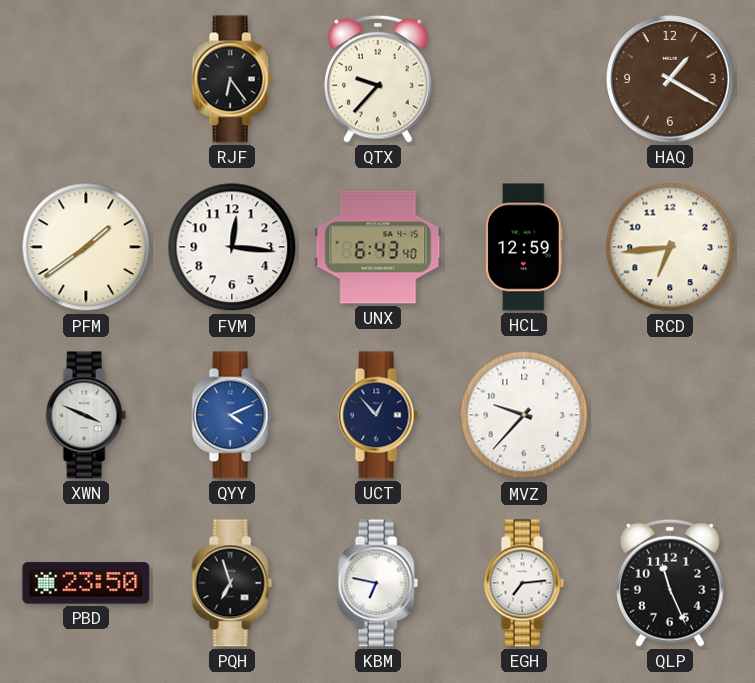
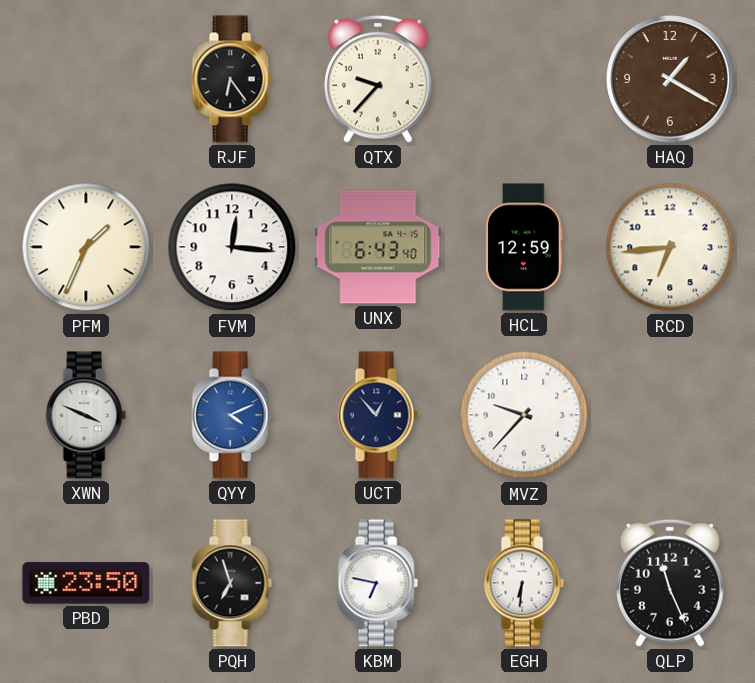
PFM: 1:39 -> 1:34
EGH: 7:14 -> 6:31
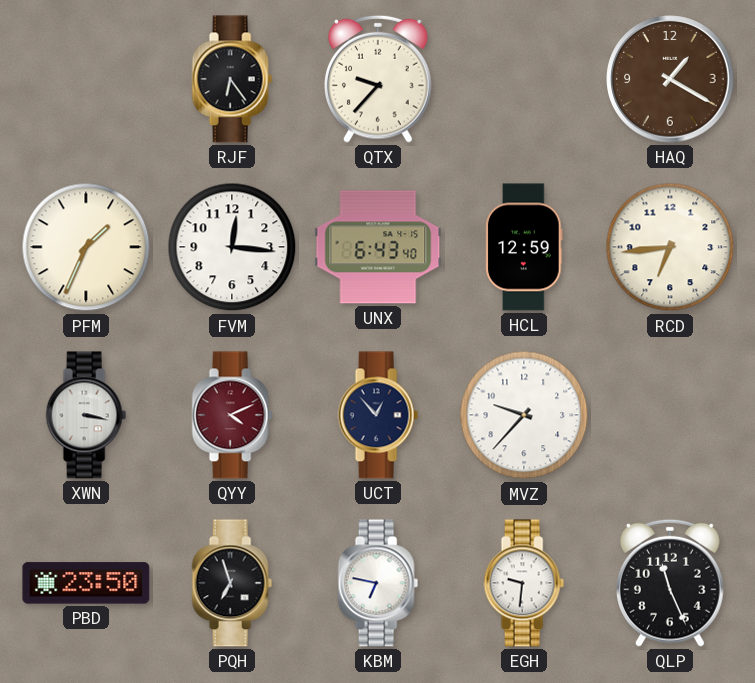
XWN: 3:49 -> 3:17
QYY dial: blue -> burgundy
EGH: 6:31 -> 9:31
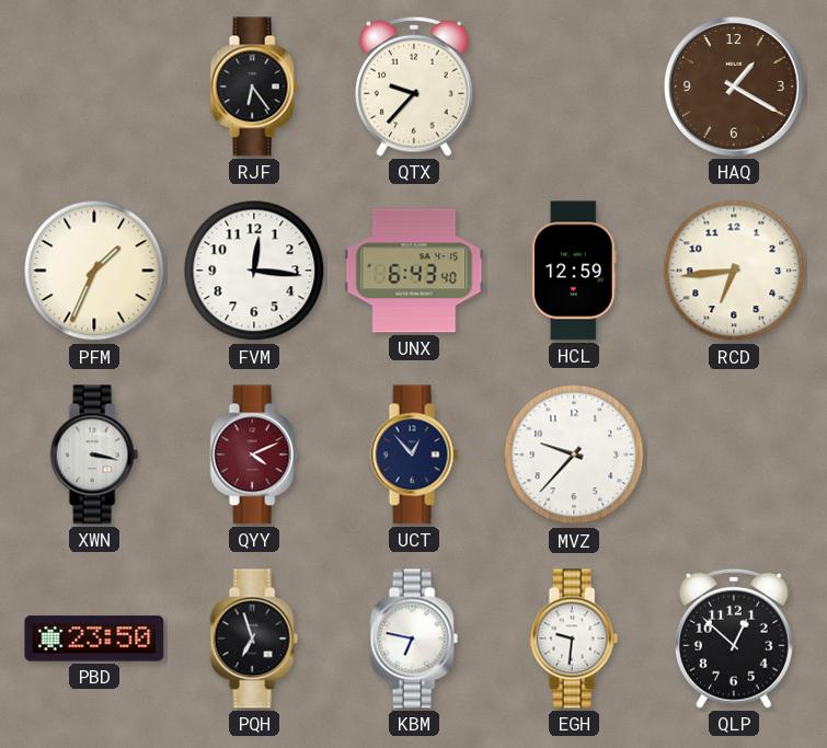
QLP: 11:26 -> 12:52
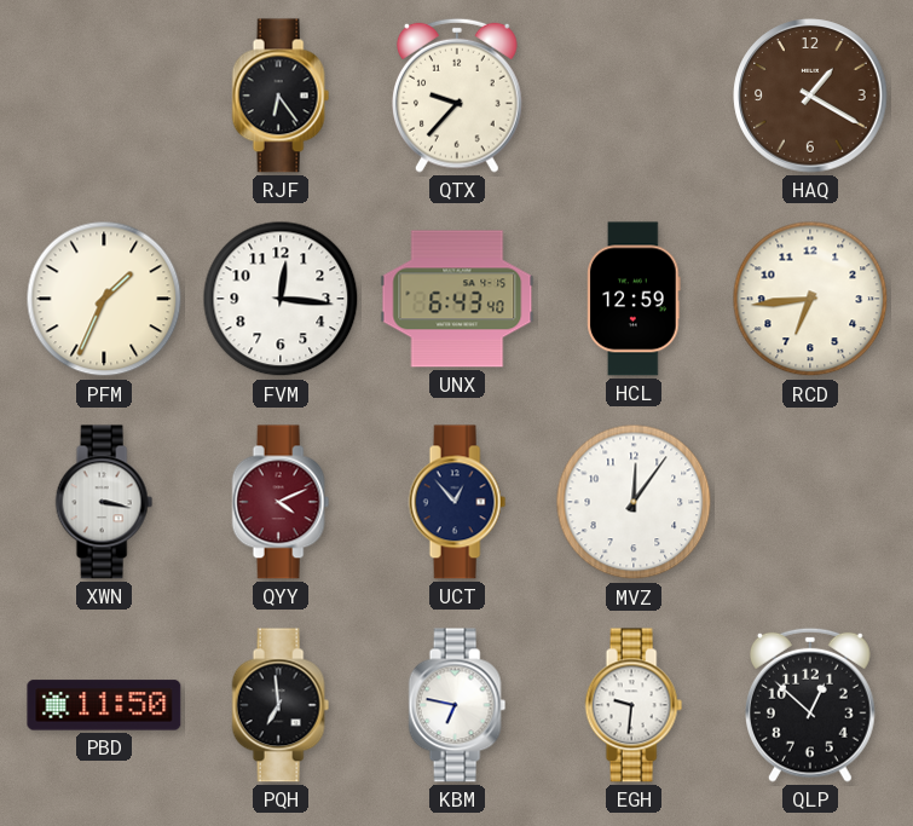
MVZ: 9:37 -> 12:06
PBD: 23:50 -> 11:50
PQH: 6:57 -> 6:59
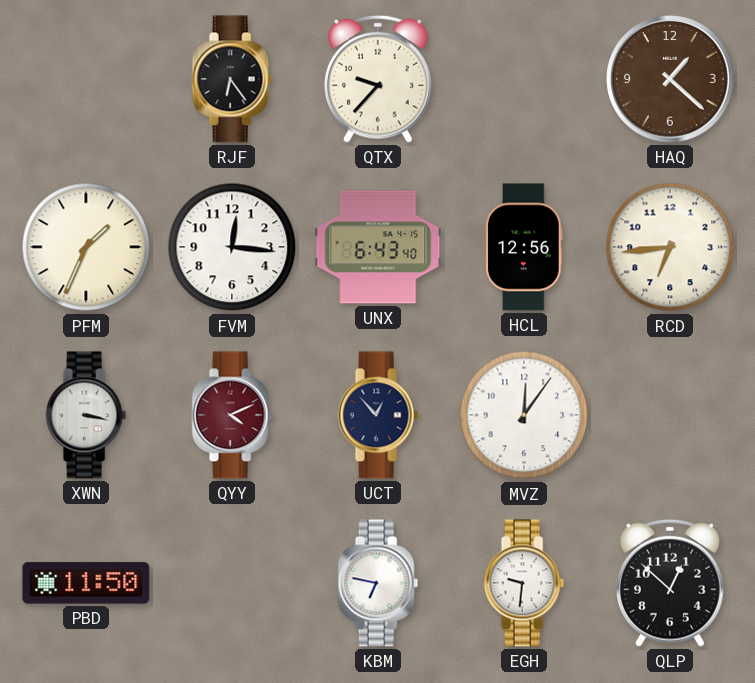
HAQ: 1:20 -> 1:22
HCL: 12:59 -> 12:56
PQH: 6:59 -> none
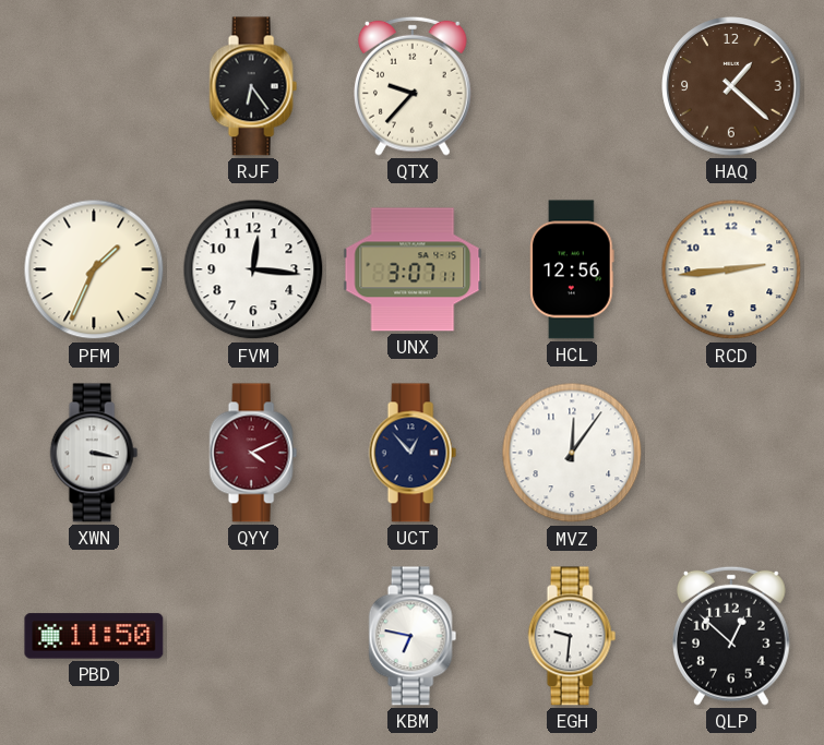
UNX: 6:43 -> 3:07
RCD: 6:44 -> 2:44
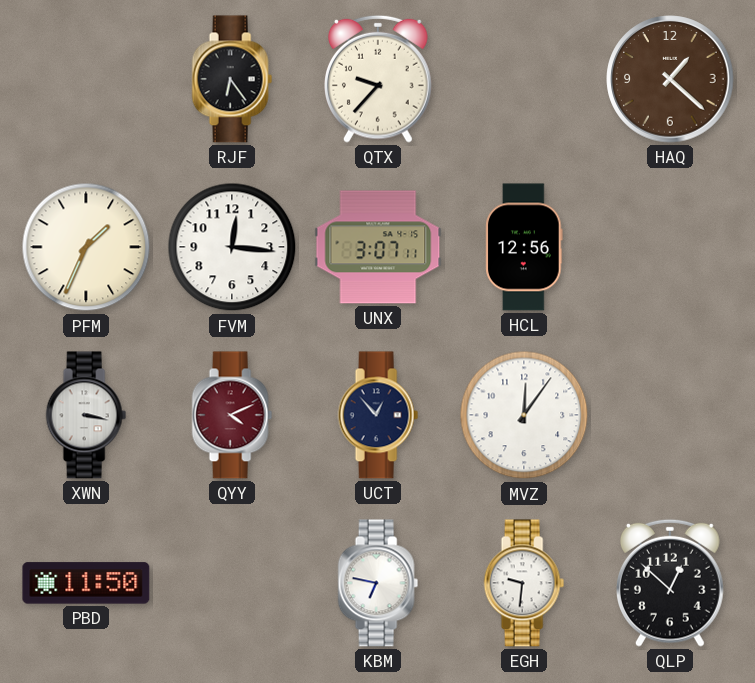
RCD: 2:44 -> none
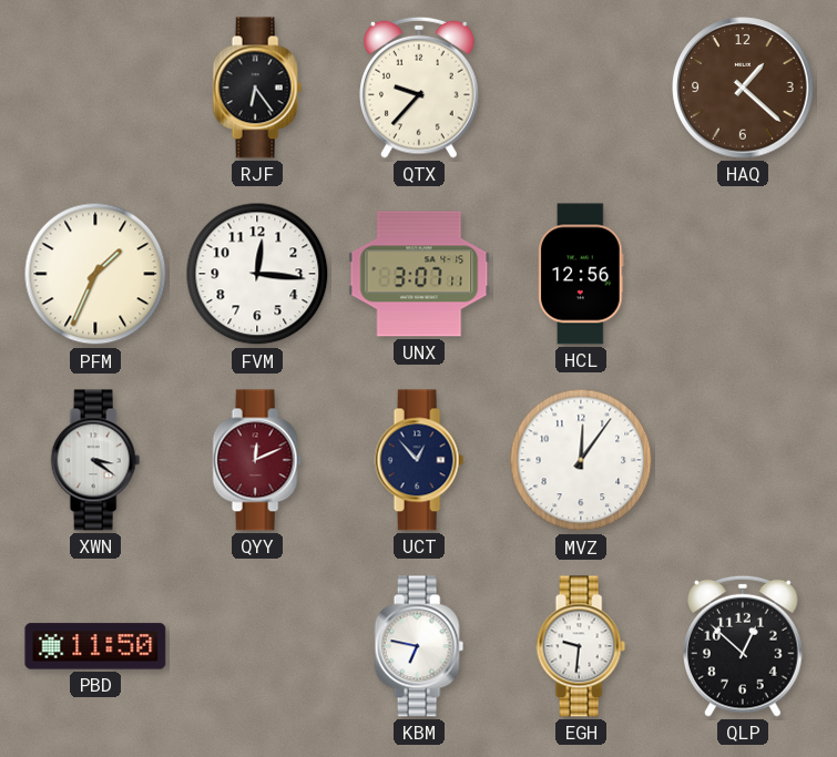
XWN: 3:17 -> 3:21
QYY: 4:11 -> 12:11
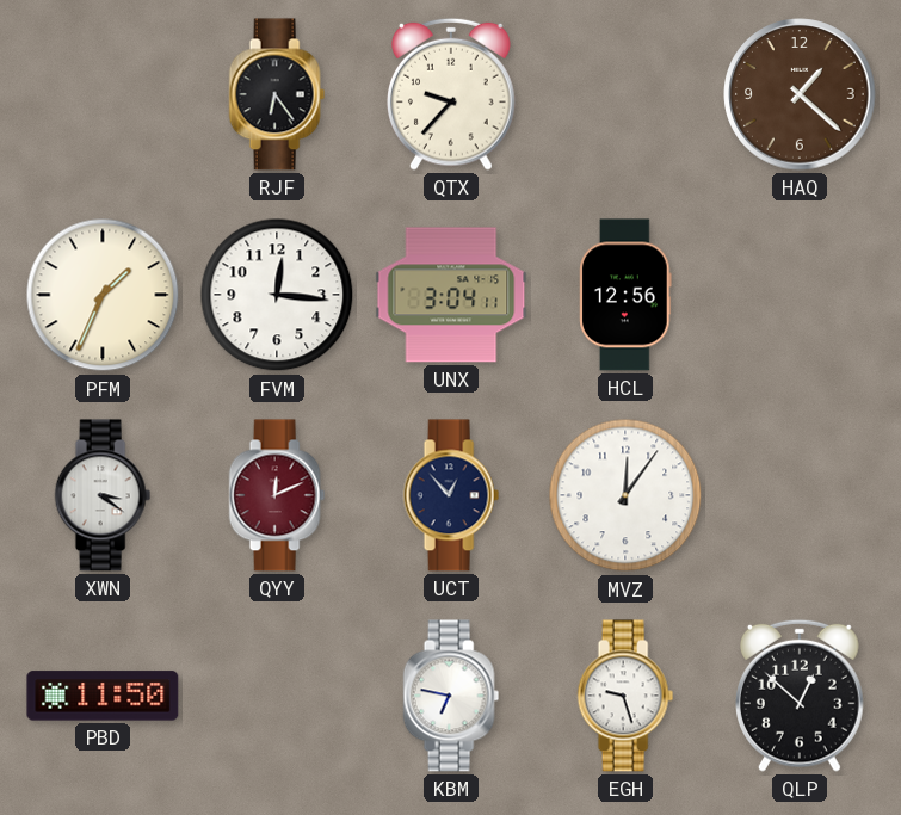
UNX: 3:07 -> 3:04
EGH: 9:31 -> 9:27
